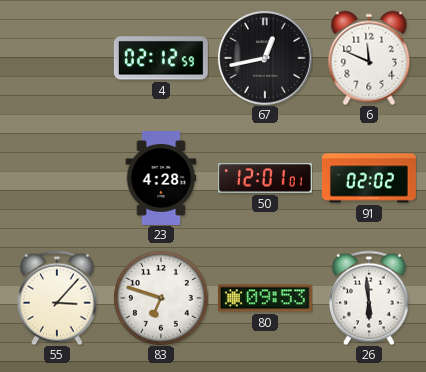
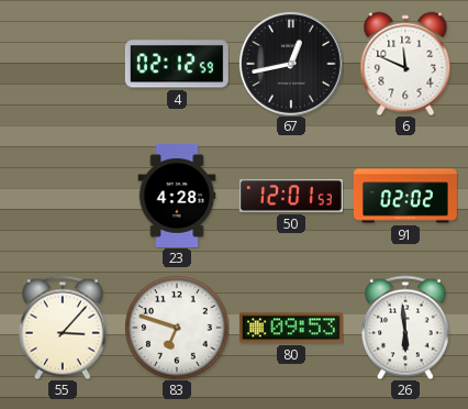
50: 12:01:01 -> 12:01:53
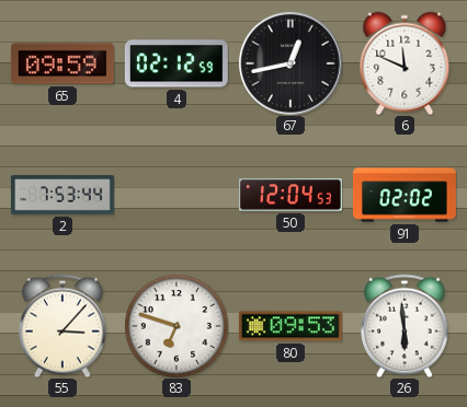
65: none -> 09:59
2: none -> 7:53
23: 4:28 -> none
50: 12:01 -> 12:04
